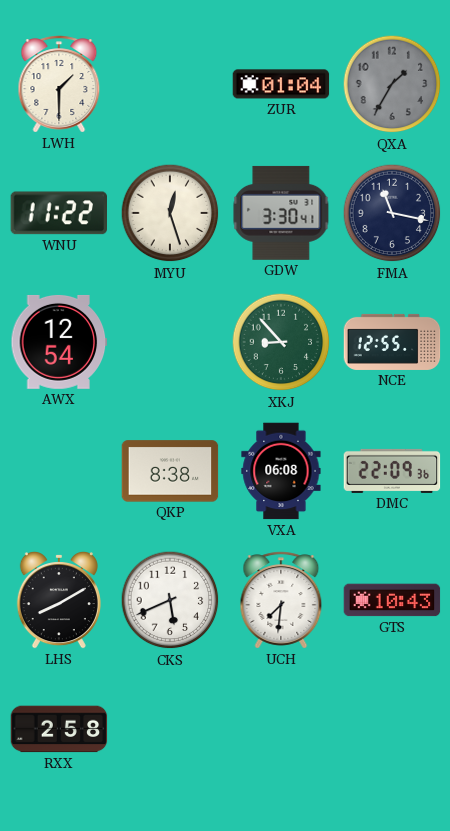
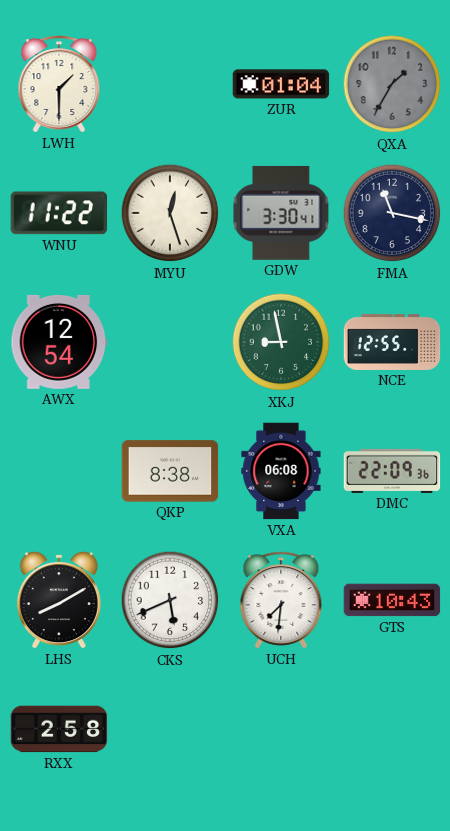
XKJ: 8:53 -> 8:58
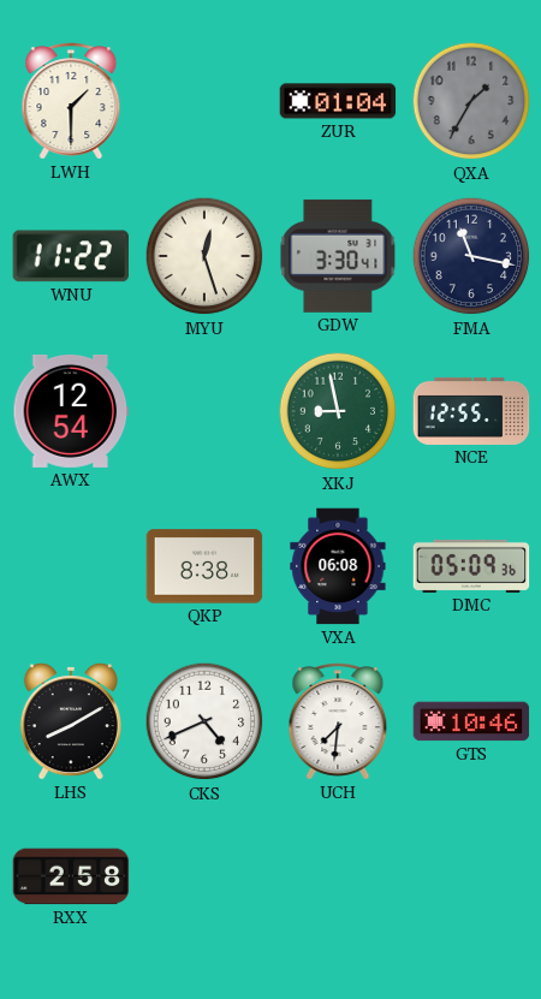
DMC: 22:09 -> 05:09
CKS: 5:41 -> 4:41
GTS: 10:43 -> 10:46
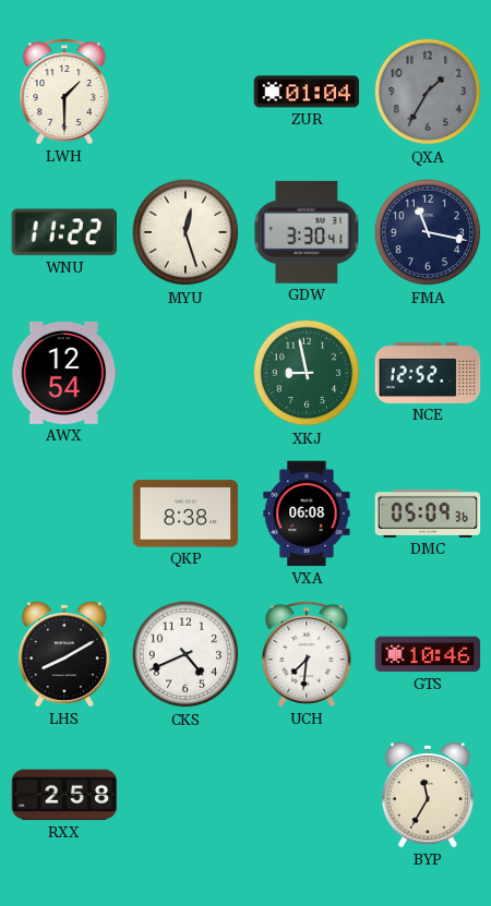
NCE: 12:55 -> 12:52
BYP: none -> 11:35
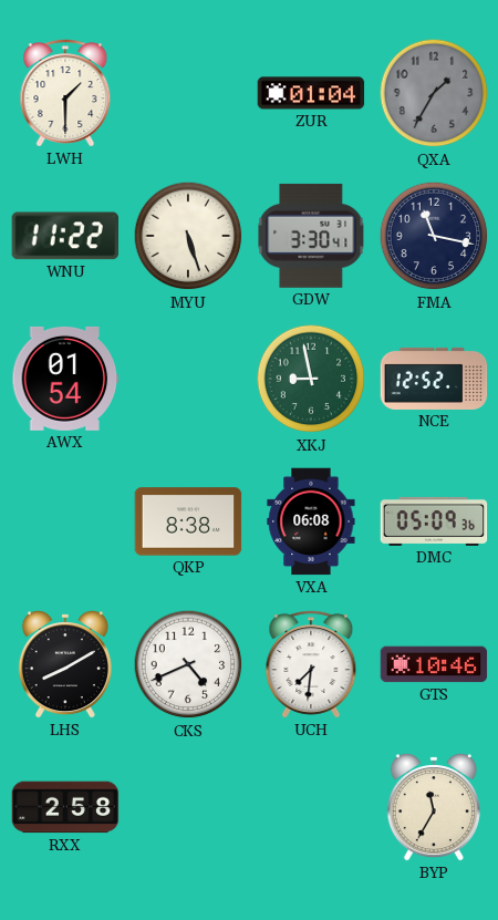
MYU: 12:27 -> 5:27
AWX: 12:54 -> 01:54
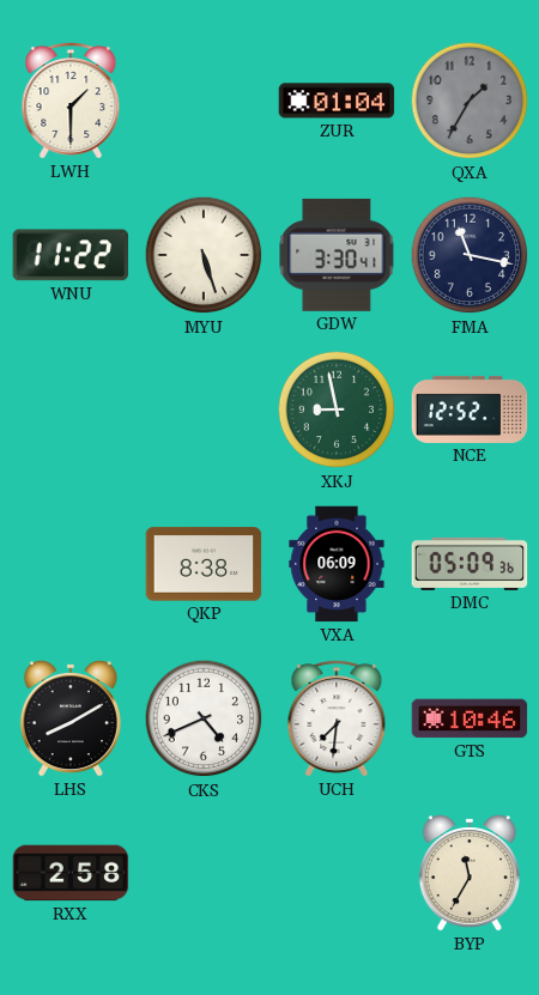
AWX: 01:54 -> none
VXA: 06:08 -> 06:09
